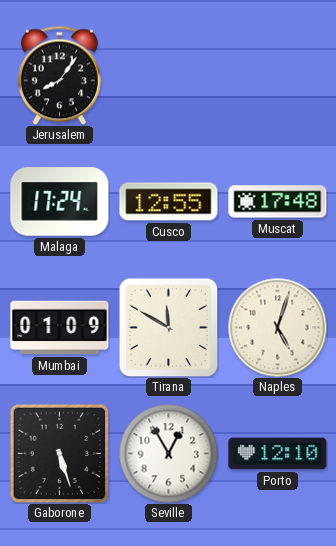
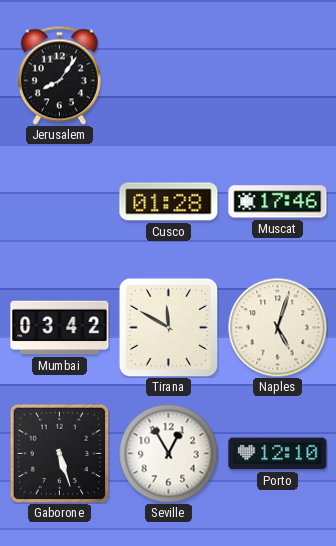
Malaga: 17:24 -> none
Cusco: 12:55 -> 01:28
Muscat: 17:48 -> 17:46
Mumbai: 01:09 -> 03:42
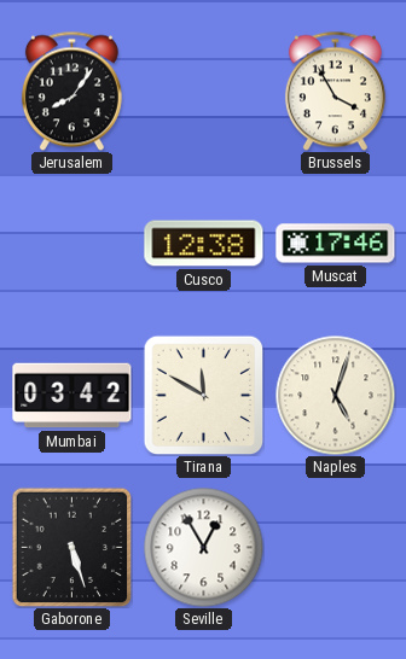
Brussels: none -> 3:55
Cusco: 01:28 -> 12:38
Porto: 12:10 -> none
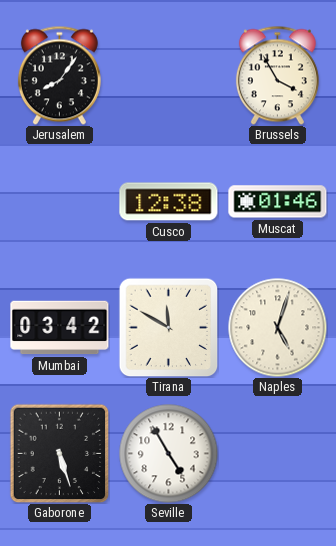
Muscat: 17:46 -> 01:46
Seville: 12:55 -> 4:55
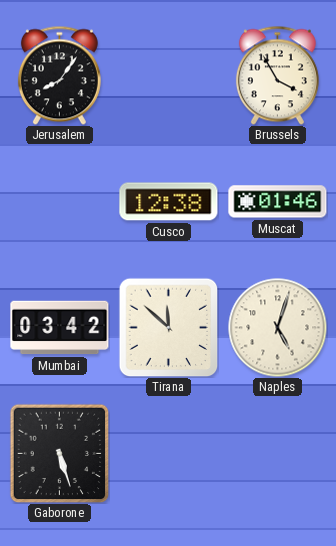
Tirana: 11:50 -> 11:52
Seville: 4:55 -> none
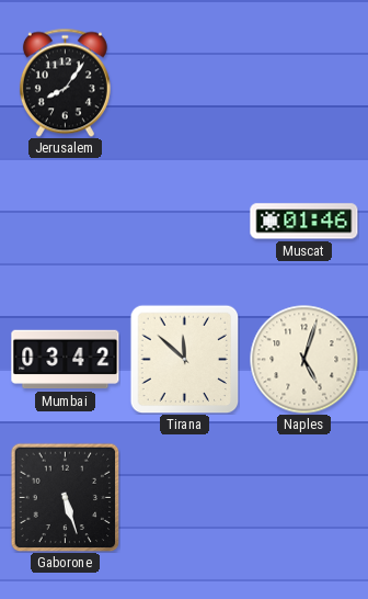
Brussels: 3:55 -> none
Cusco: 12:38 -> none
